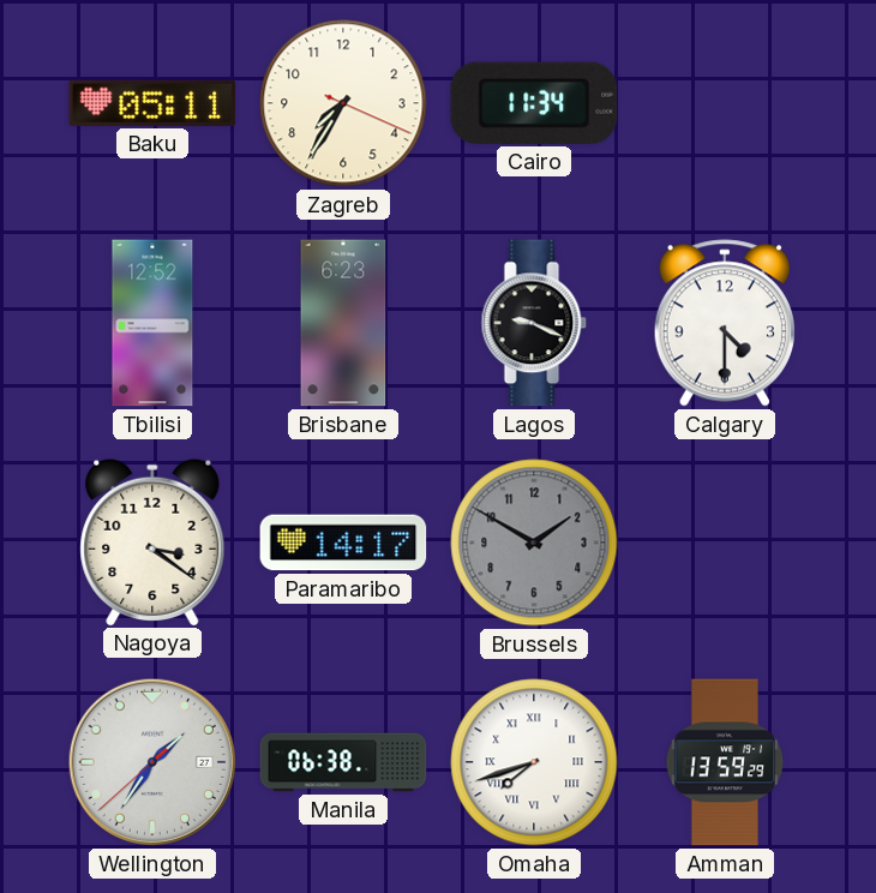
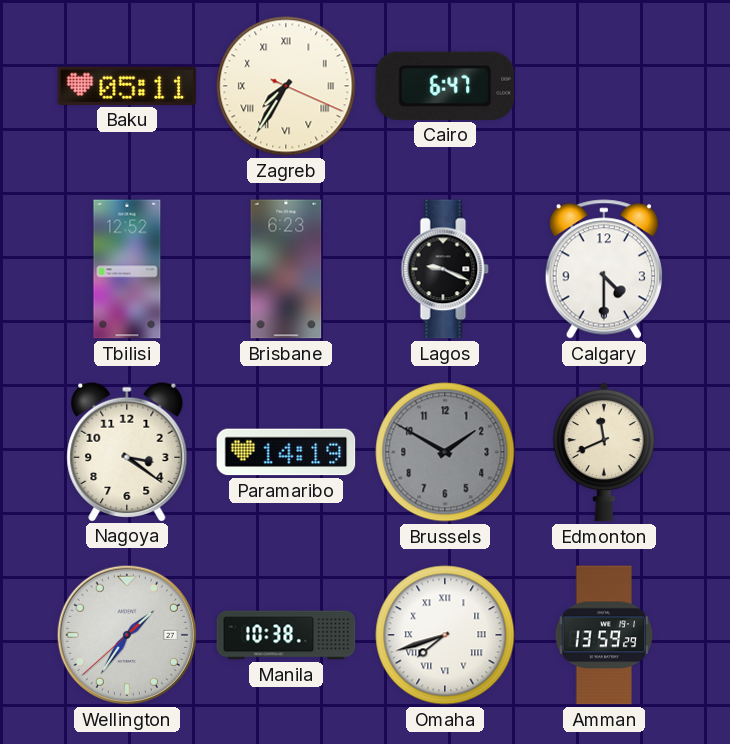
Zagreb numerals: Arabic -> Roman
Cairo: 11:34 -> 6:47
Paramaribo: 14:17 -> 14:19
Edmonton: none -> 11:41
Manila: 06:38 -> 10:38
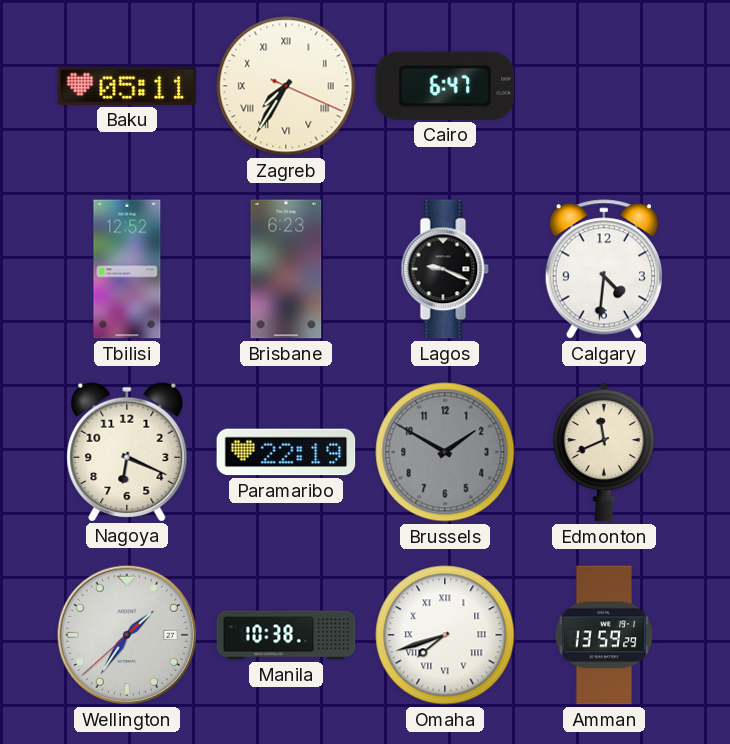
Calgary: 4:30 -> 4:31
Nagoya: 3:21 -> 6:19
Paramaribo: 14:19 -> 22:19
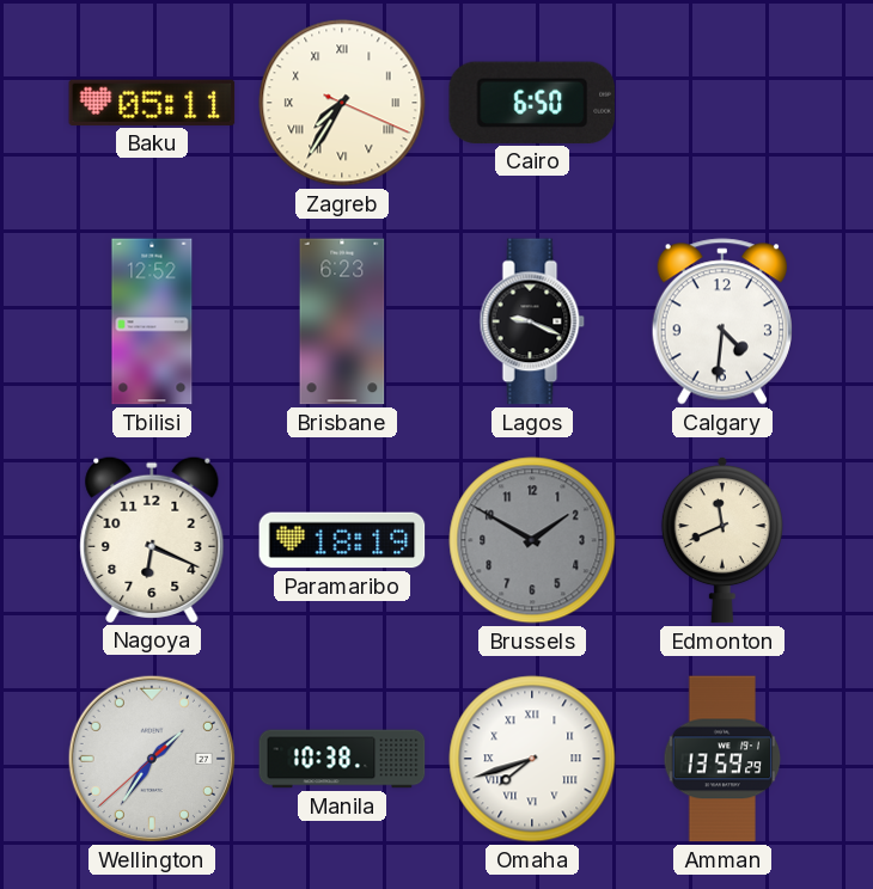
Cairo: 6:47 -> 6:50
Paramaribo: 22:19 -> 18:19
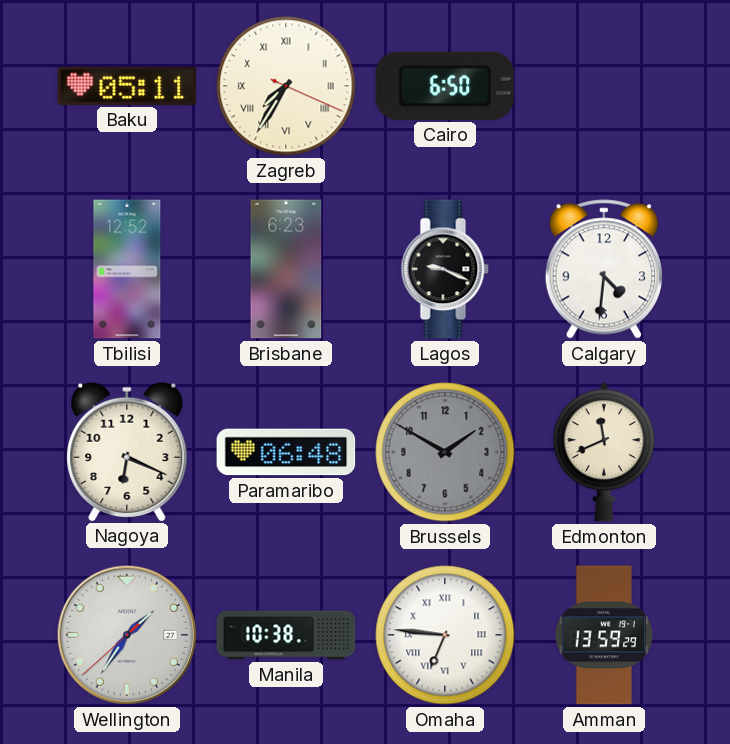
Paramaribo: 18:19 -> 06:48
Omaha: 7:42 -> 6:46
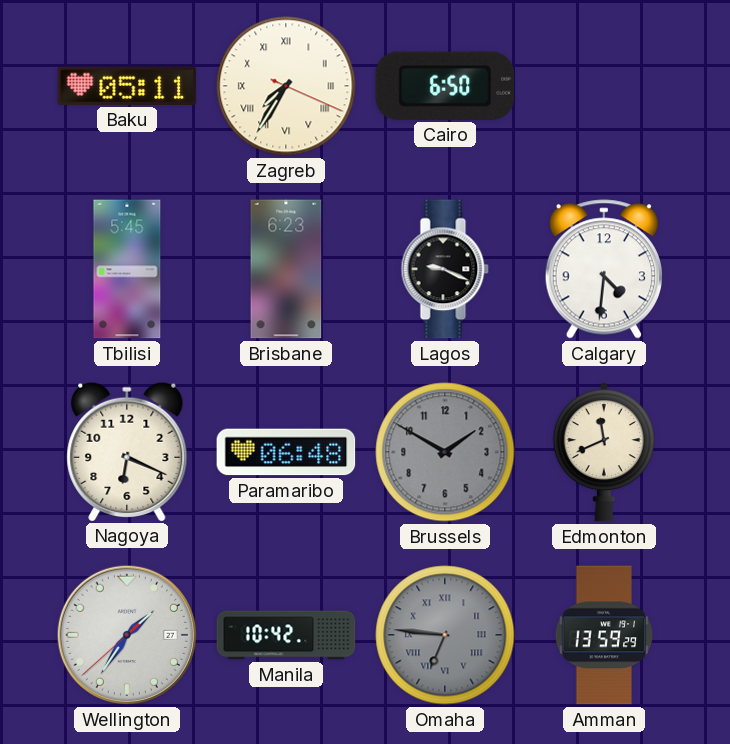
Tbilisi: 12:52 -> 5:45
Manila: 10:38 -> 10:42
Omaha dial: white -> grey
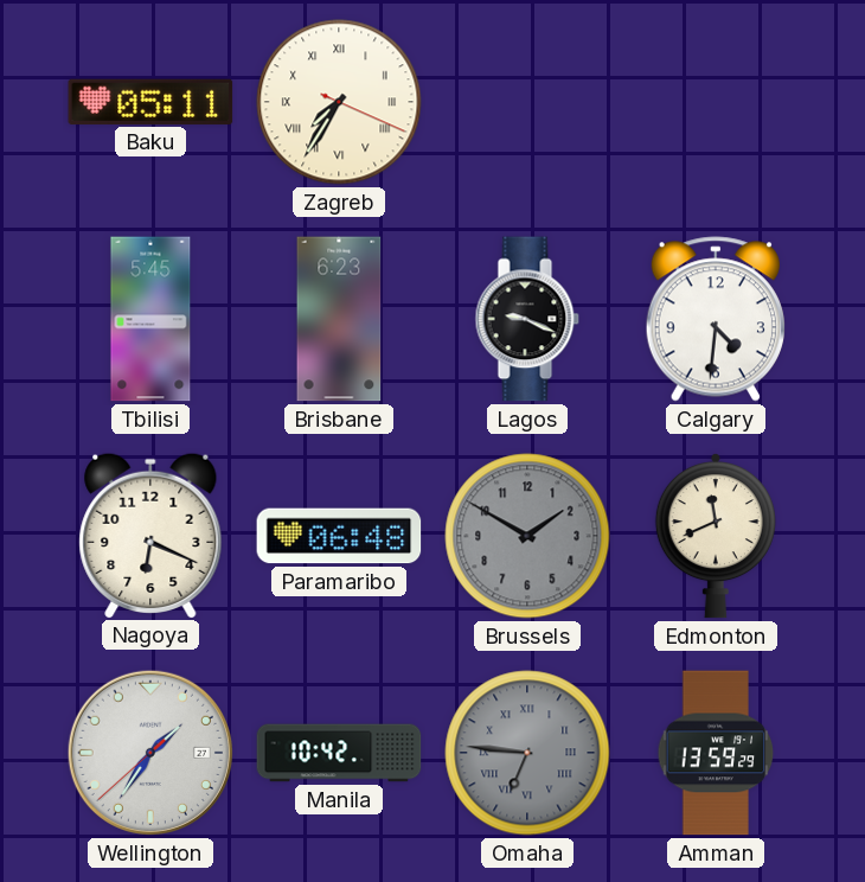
Cairo: 6:50 -> none
